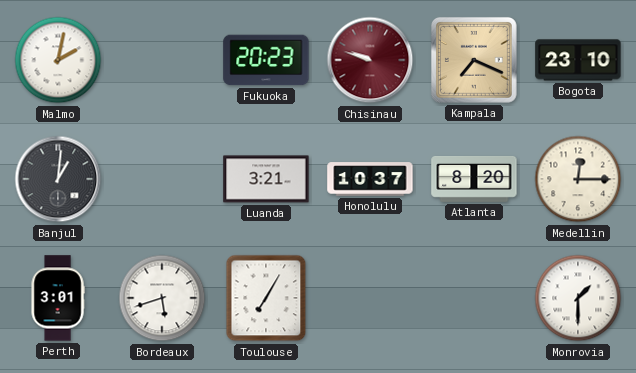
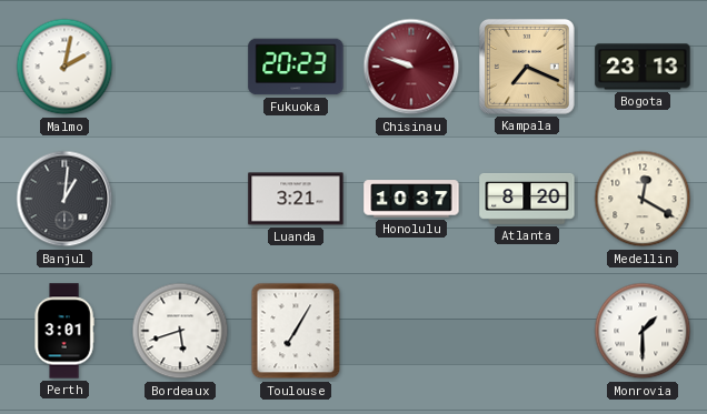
Bogota: 23:10 -> 23:13
Medellin: 12:15 -> 12:20
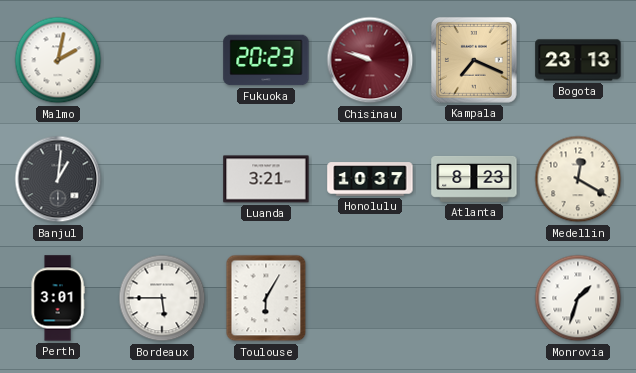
Atlanta: 8:20 -> 8:23
Bordeaux: 5:42 -> 5:45
Toulouse: 7:05 -> 6:05
Monrovia: 1:30 -> 1:33
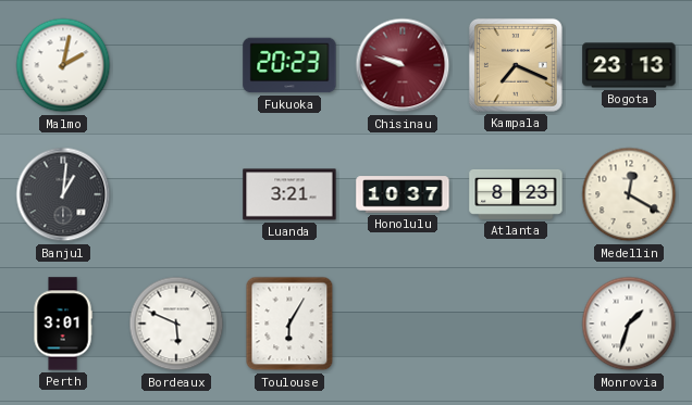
Bordeaux: 5:45 -> 5:49
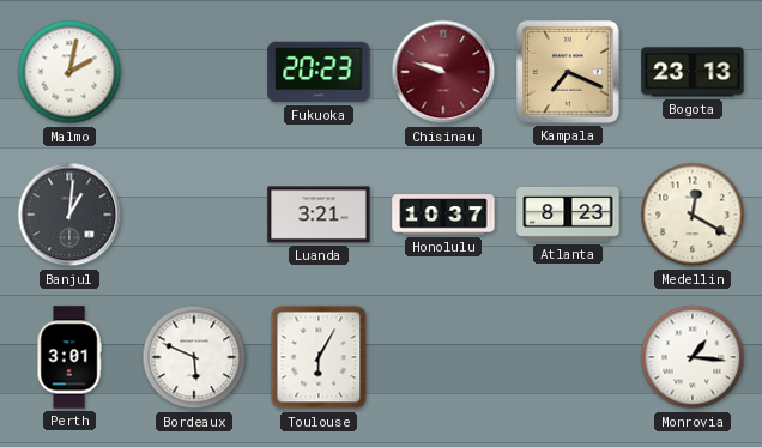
Monrovia: 1:33 -> 1:16
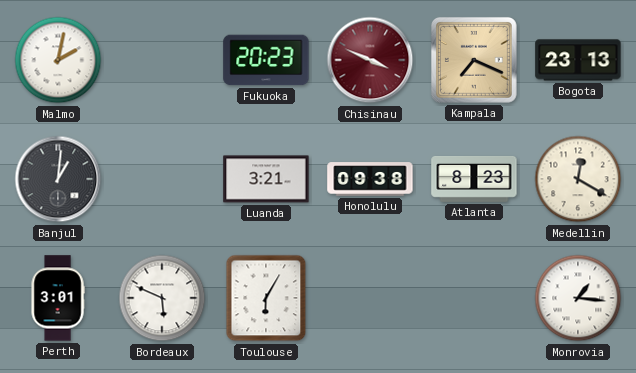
Chisinau: 9:48 -> 3:49
Honolulu: 10:37 -> 09:38
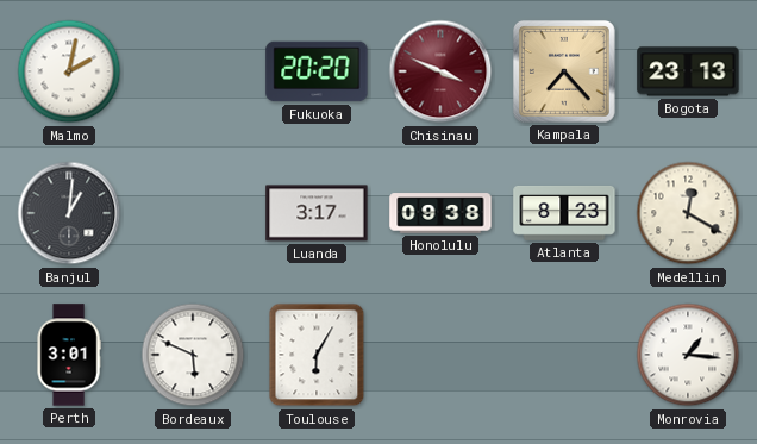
Fukuoka: 20:23 -> 20:20
Kampala: 7:19 -> 7:23
Luanda: 3:21 -> 3:17
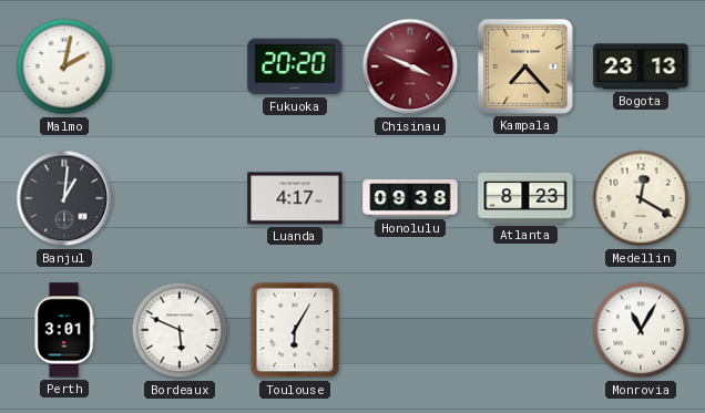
Luanda: 3:17 -> 4:17
Monrovia: 1:16 -> 11:05
